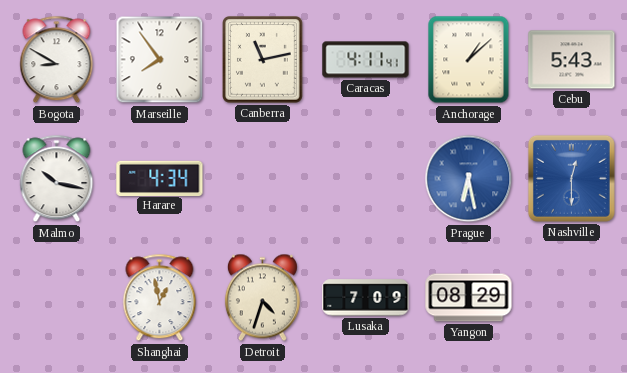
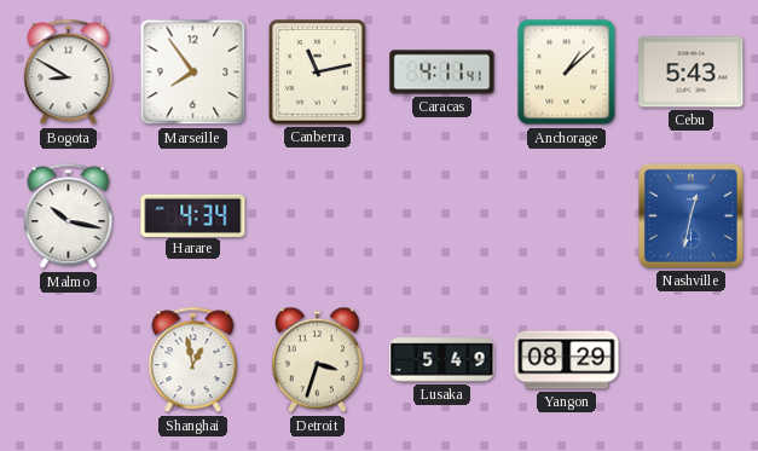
Prague: 6:28 -> none
Nashville: 12:30 -> 12:32
Detroit: 4:33 -> 3:33
Lusaka: 7:09 -> 5:49
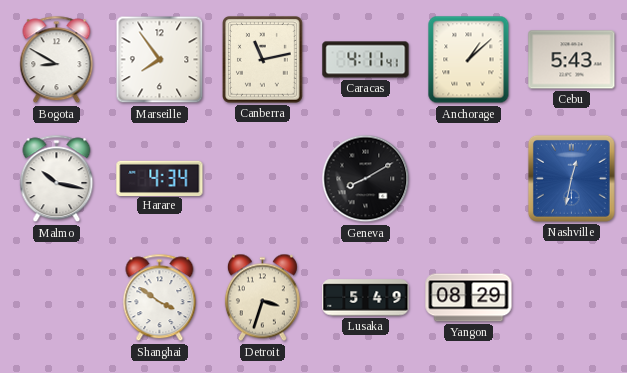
Geneva: none -> 8:10
Shanghai: 12:58 -> 3:51
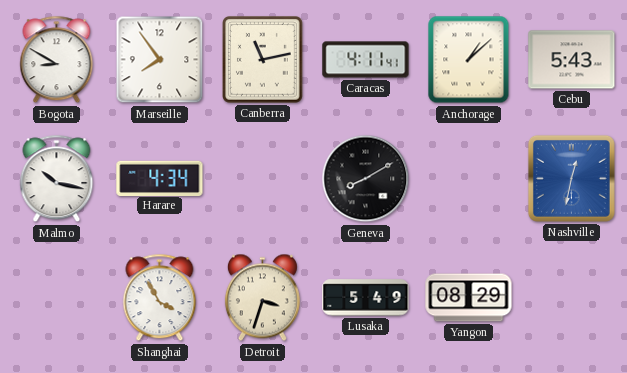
Shanghai: 3:51 -> 3:55
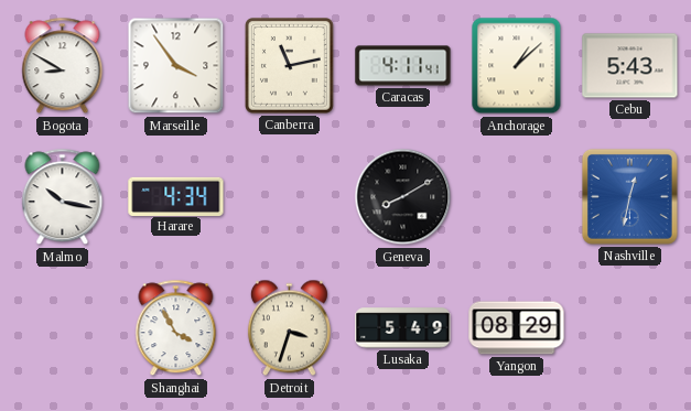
Marseille: 7:54 -> 3:54
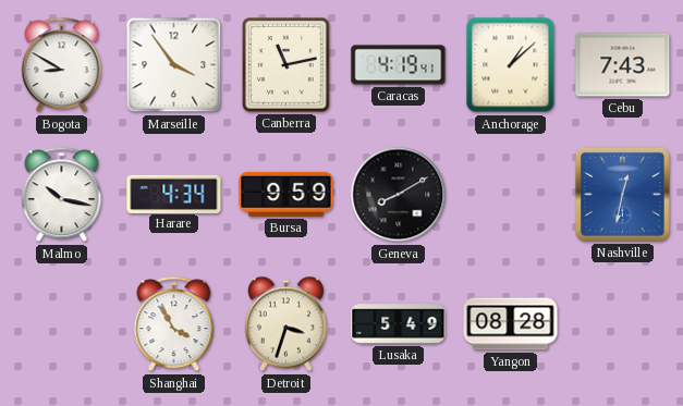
Caracas: 4:11 -> 4:19
Cebu: 5:43 -> 7:43
Bursa: none -> 9:59
Yangon: 08:29 -> 08:28
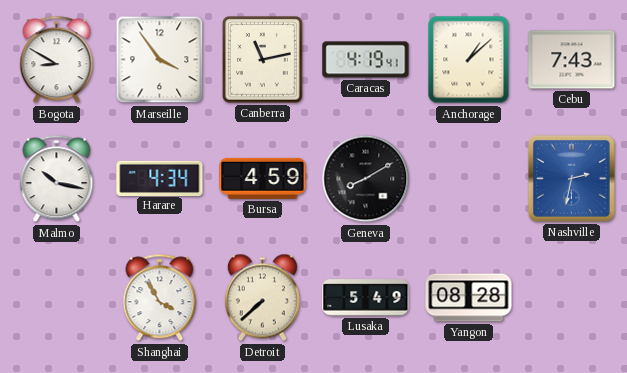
Bursa: 9:59 -> 4:59
Nashville: 12:32 -> 2:32
Detroit: 3:33 -> 7:38
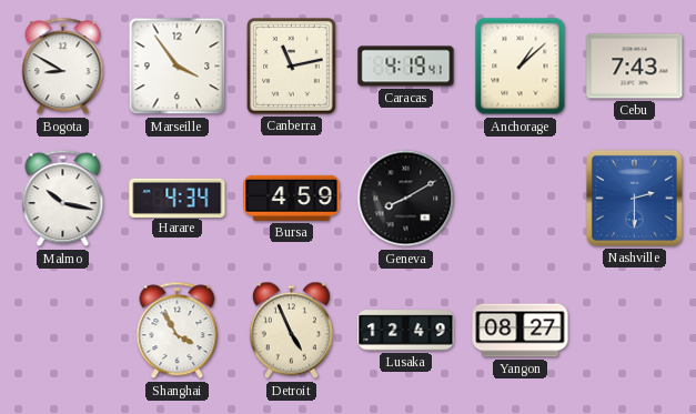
Nashville: 2:32 -> 2:30
Detroit: 7:38 -> 4:56
Lusaka: 5:49 -> 12:49
Yangon: 08:28 -> 08:27
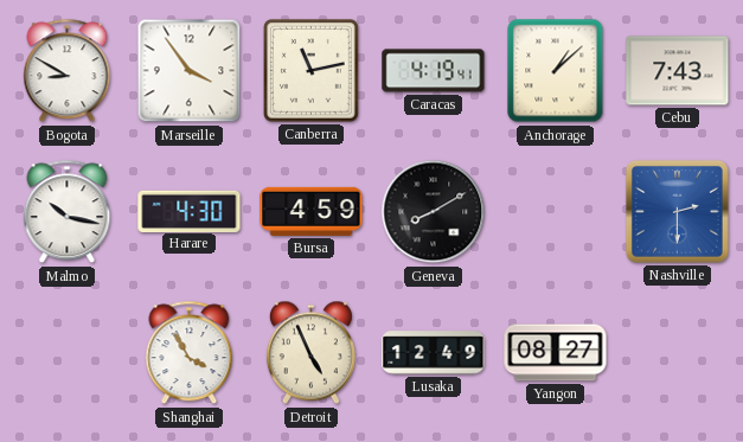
Harare: 4:34 -> 4:30
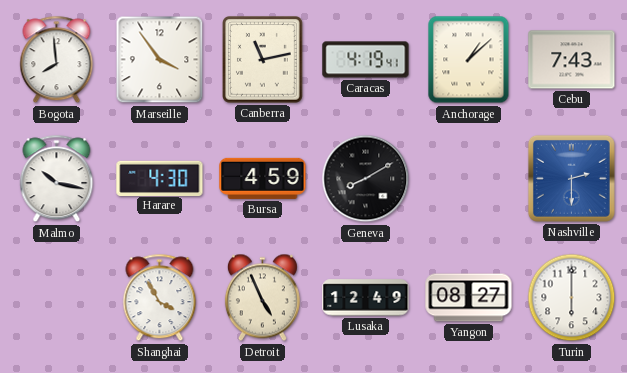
Bogota: 8:50 -> 7:59
Turin: none -> 6:00
